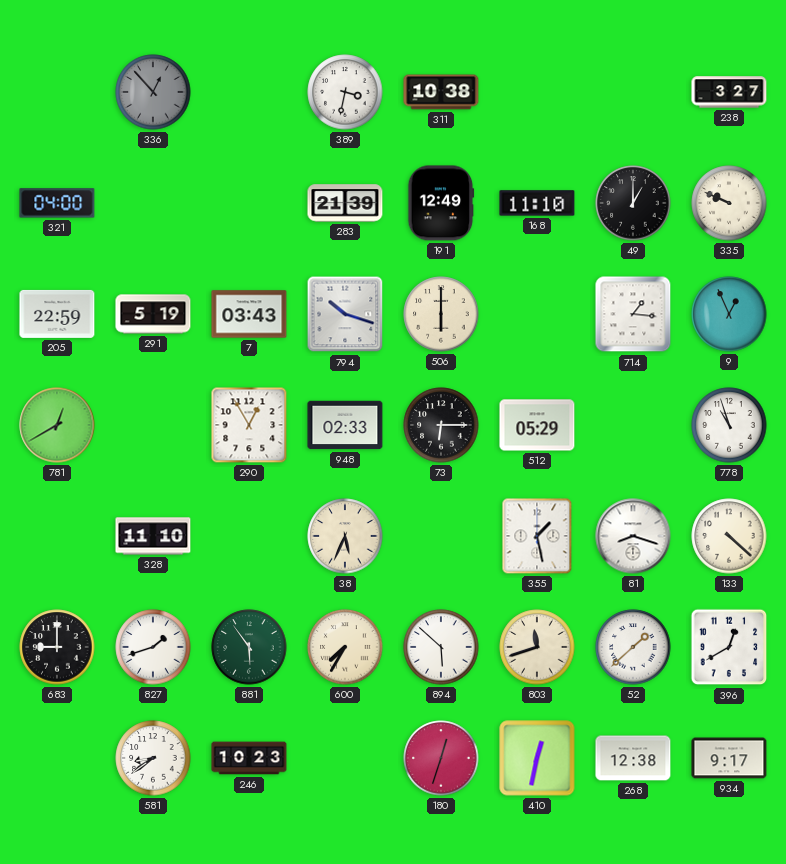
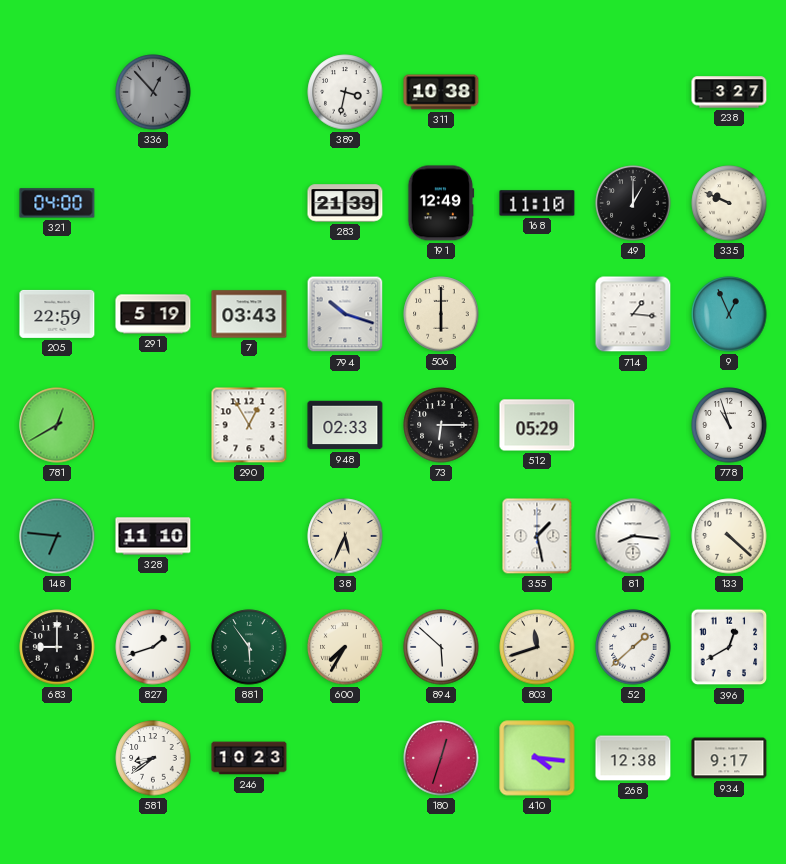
148: none -> 6:46
81: 8:18 -> 8:16
410: 12:32 -> 4:16
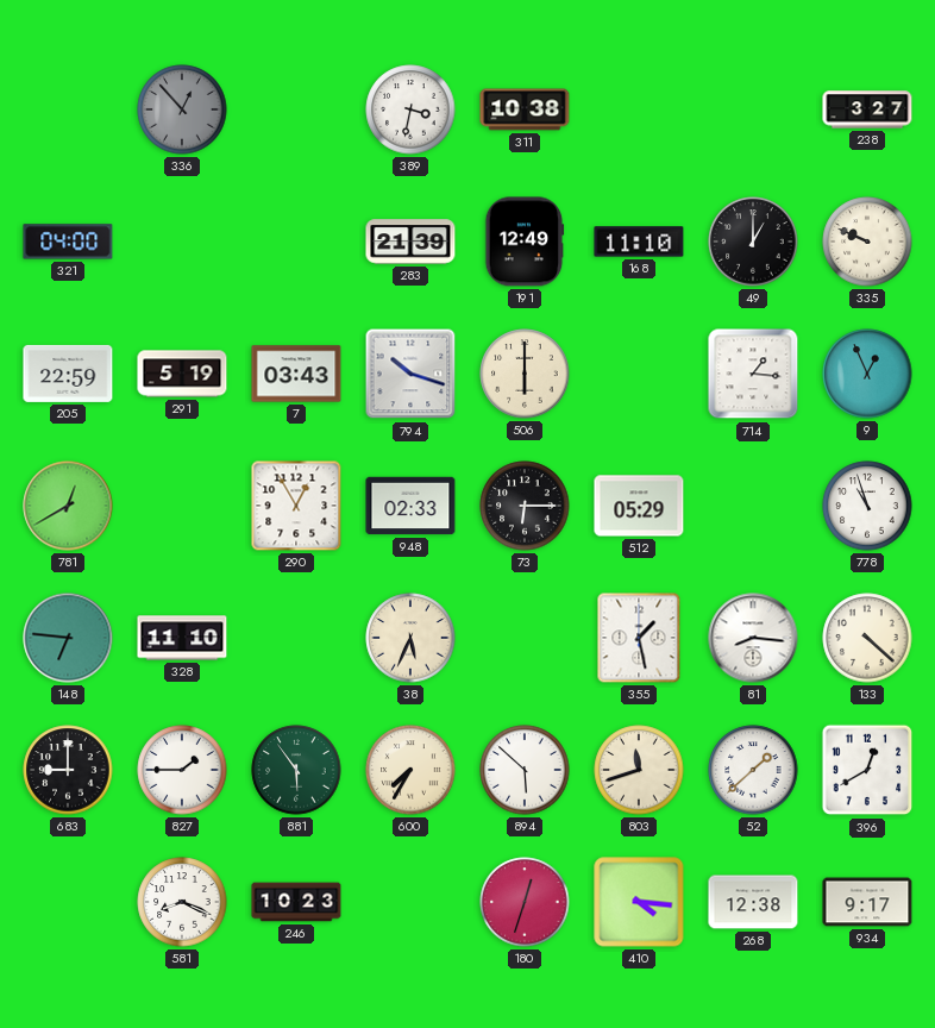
827: 1:42 -> 1:45
581: 8:39 -> 8:19
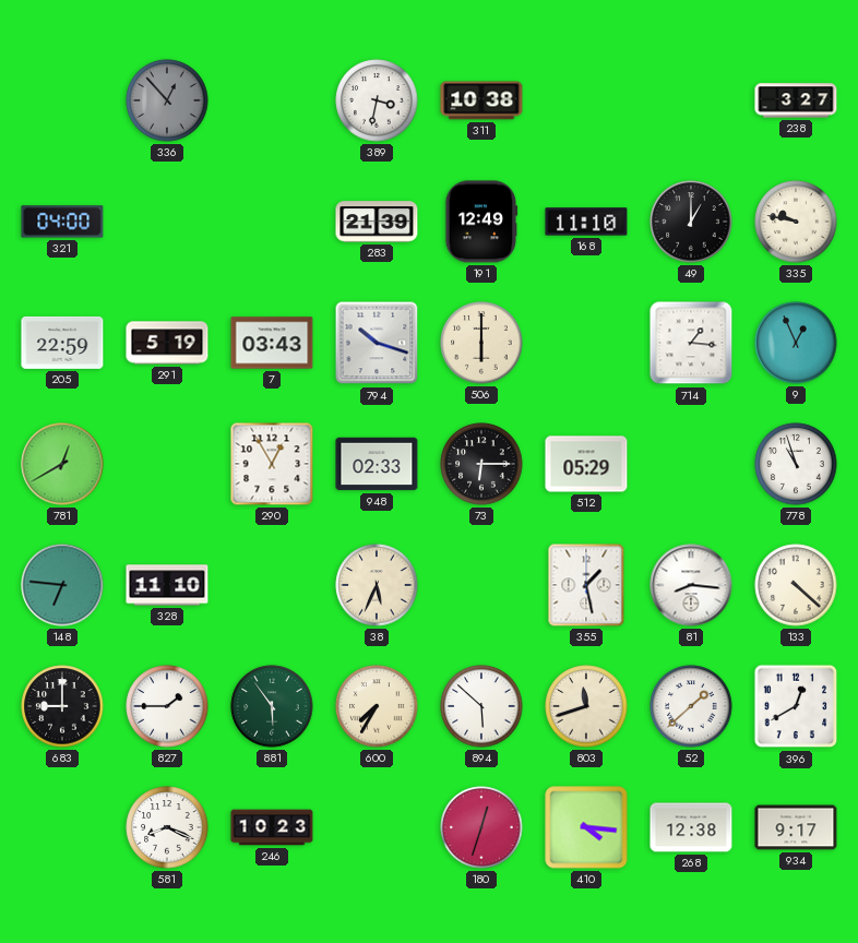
335: 9:49 -> 9:47
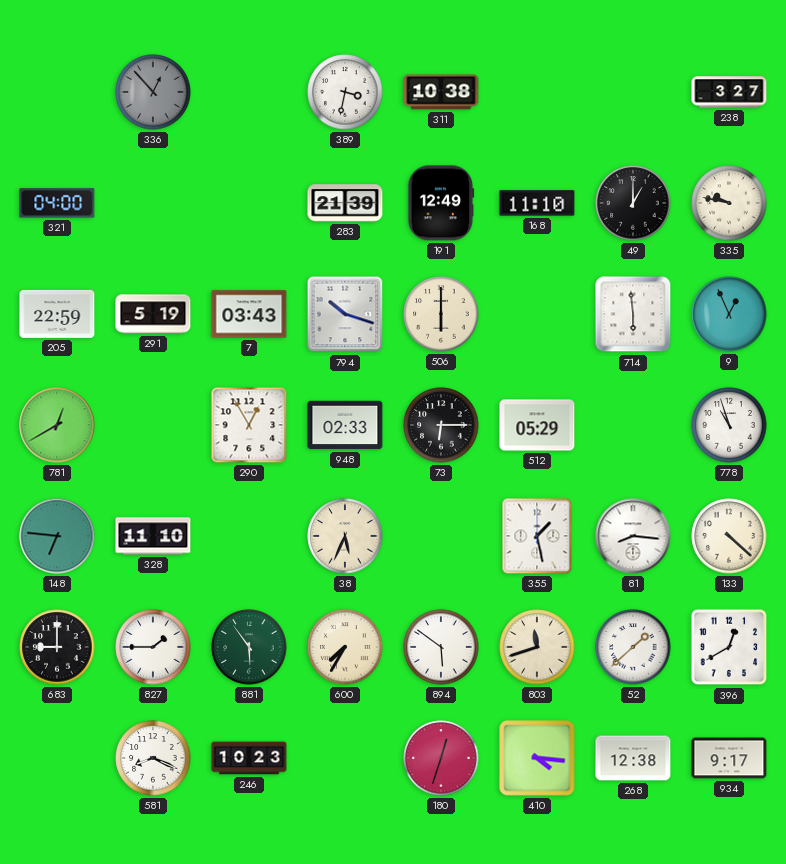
714: 1:16 -> 5:59
894: 5:52 -> 5:51
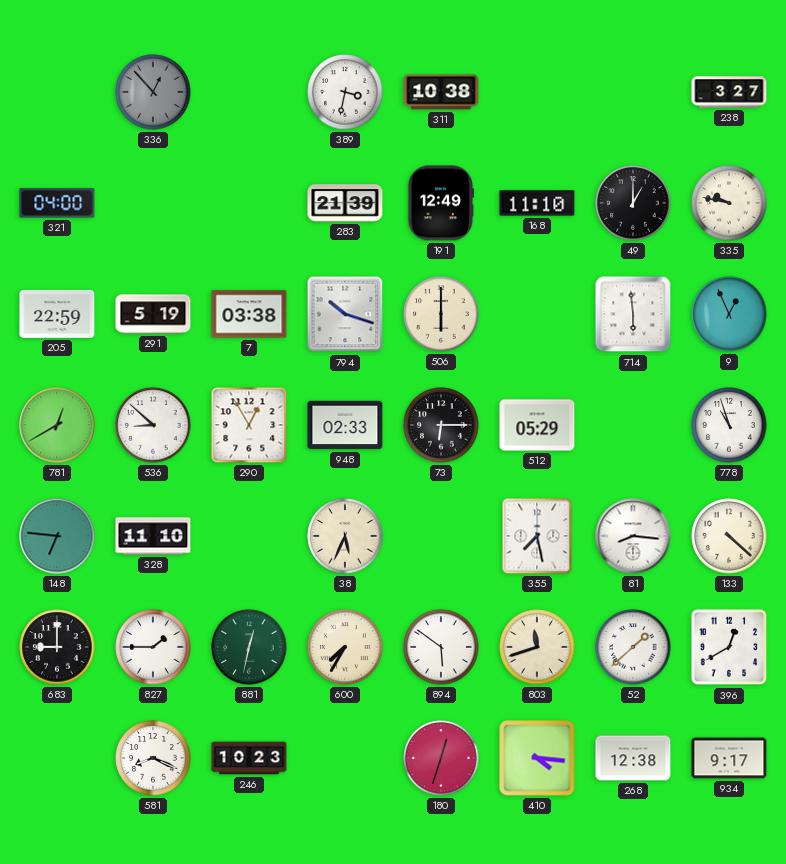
7: 03:43 -> 03:38
536: none -> 8:52
355: 1:28 -> 7:28
881: 5:54 -> 12:32
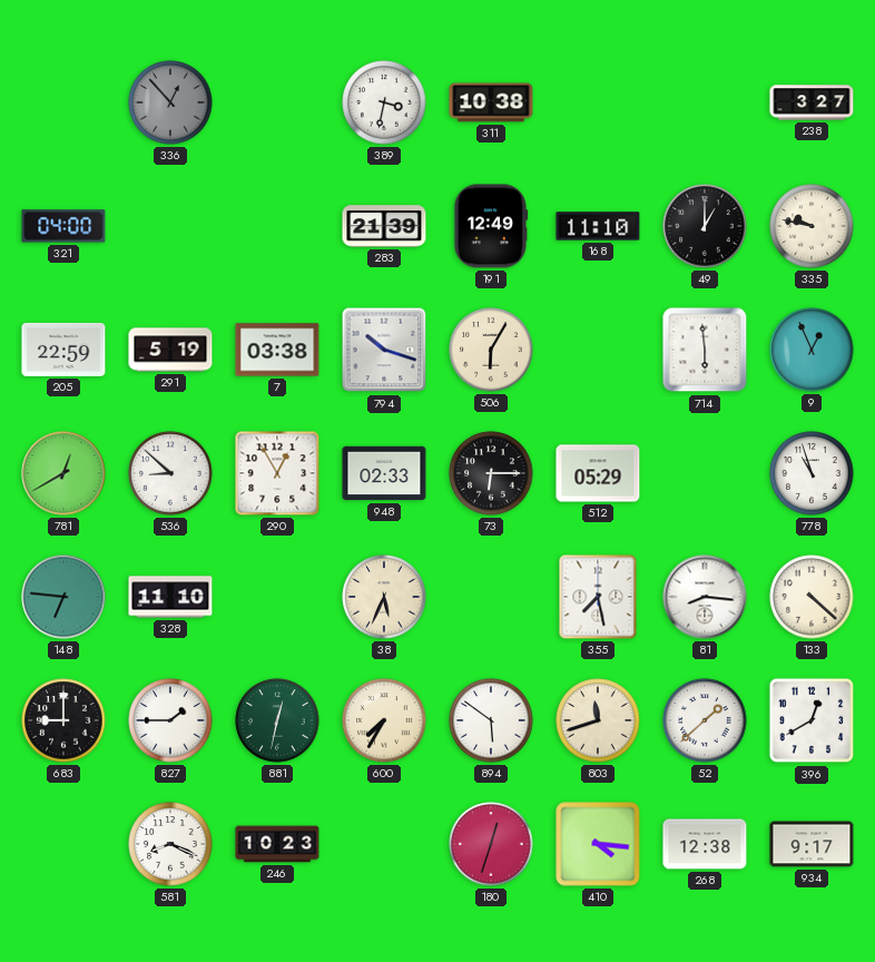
506: 6:00 -> 6:05
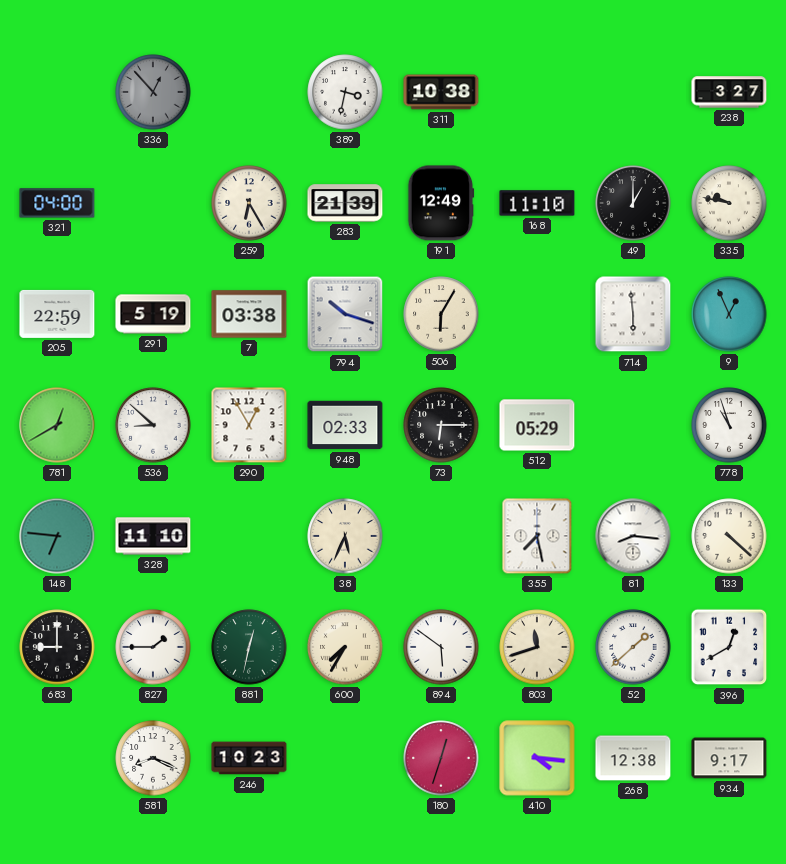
259: none -> 6:25
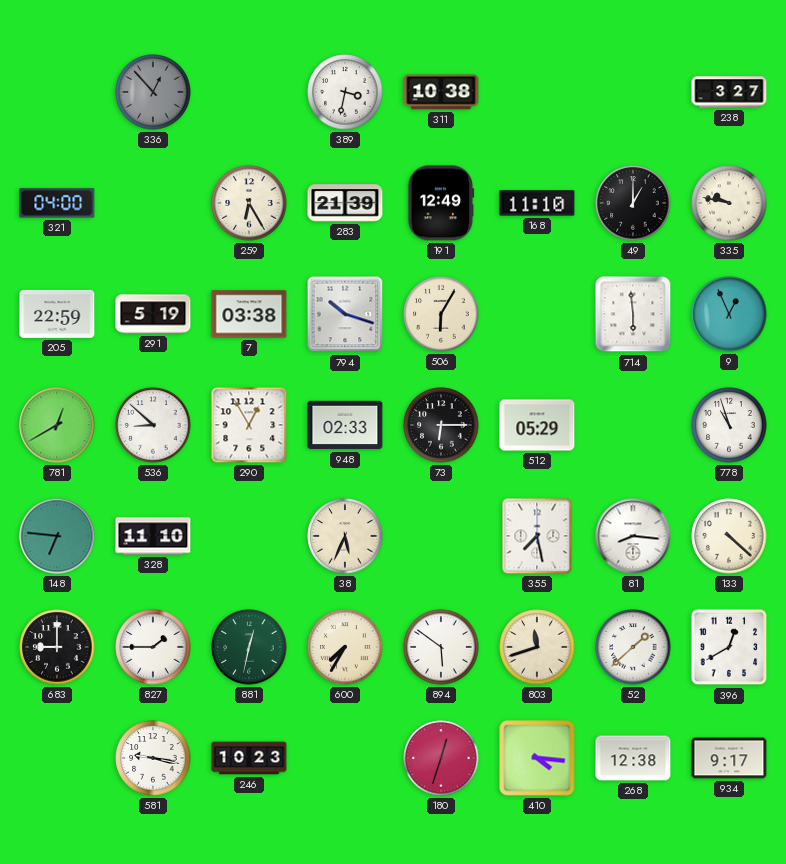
581: 8:19 -> 9:17
